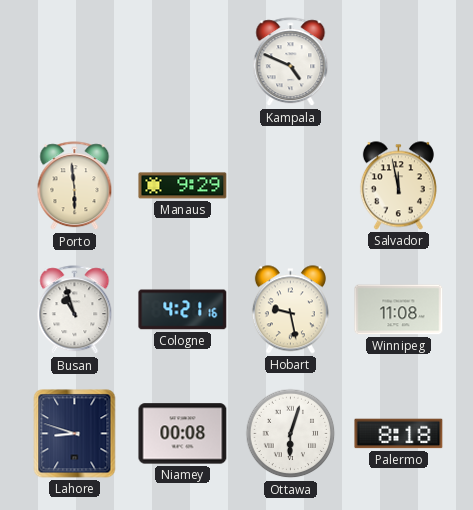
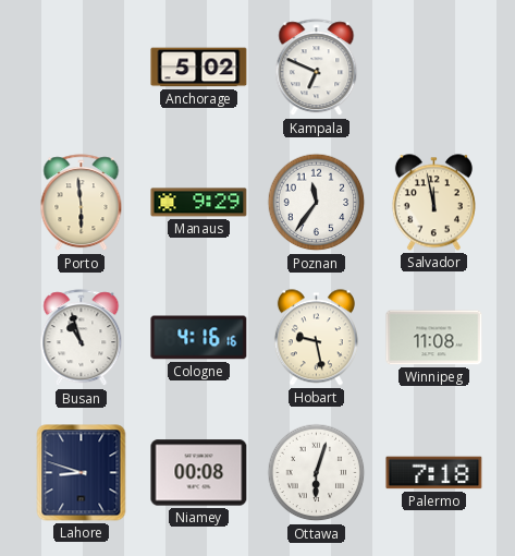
Anchorage: none -> 5:02
Kampala: 4:49 -> 6:49
Poznan: none -> 11:36
Cologne: 4:21 -> 4:16
Palermo: 8:18 -> 7:18
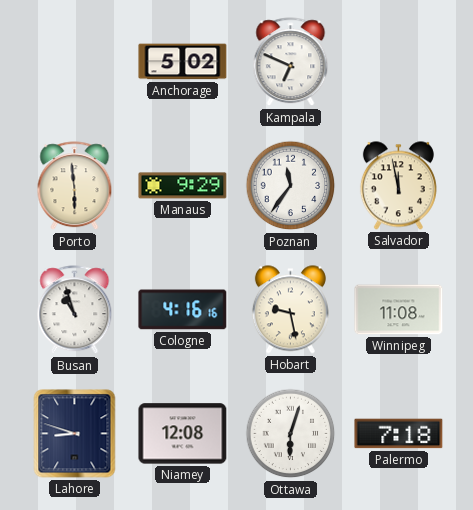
Niamey: 00:08 -> 12:08
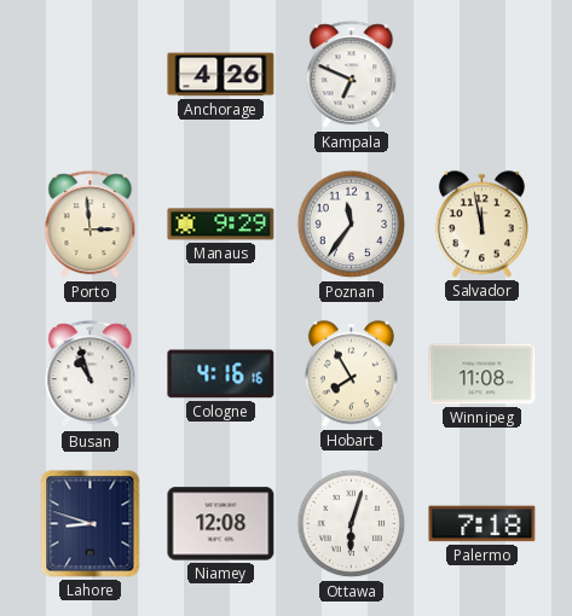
Anchorage: 5:02 -> 4:26
Porto: 5:59 -> 2:59
Hobart: 9:28 -> 7:55
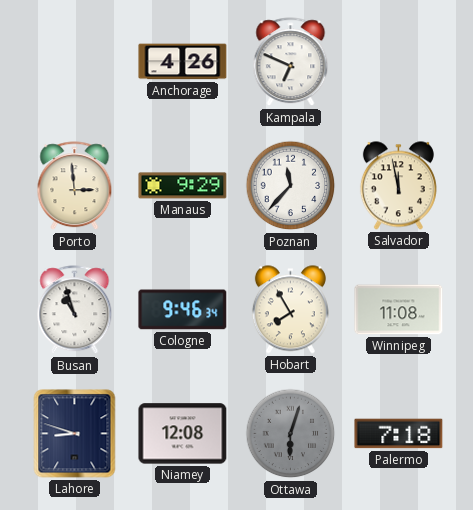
Poznan: 11:36 -> 11:37
Cologne: 4:16 -> 9:46
Ottawa dial: white -> grey
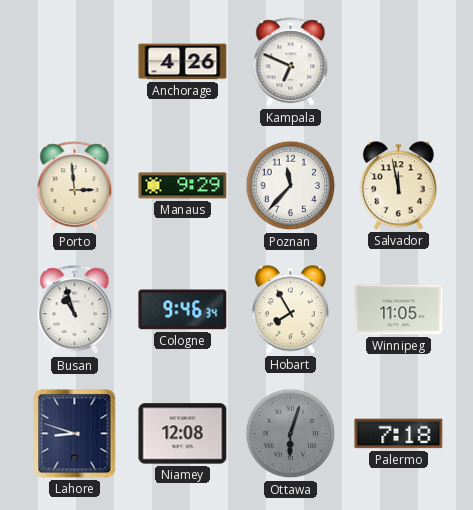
Winnipeg: 11:08 -> 11:05
